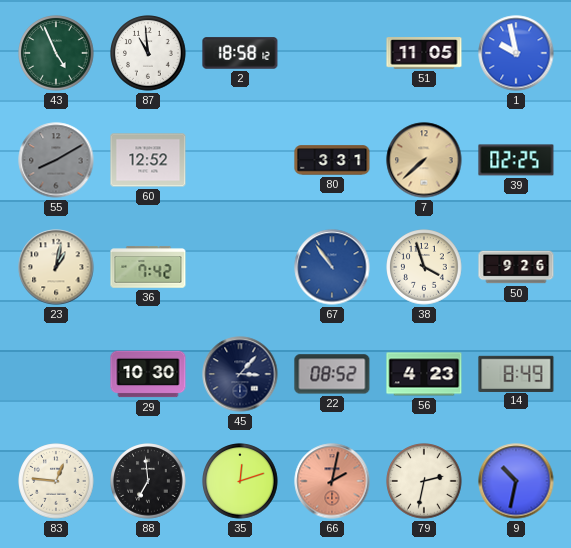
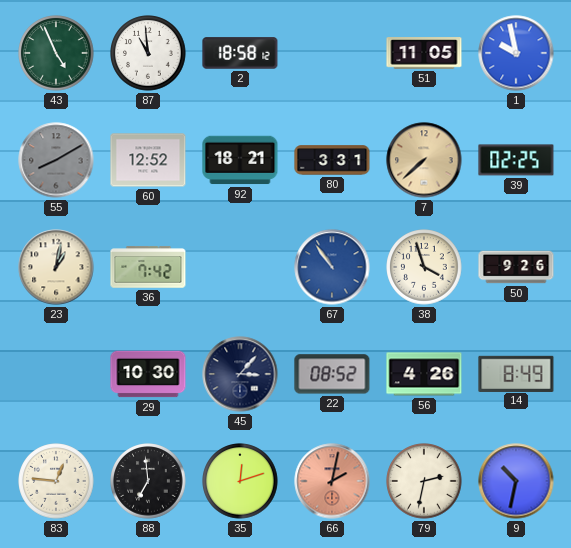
92: none -> 18:21
56: 4:23 -> 4:26
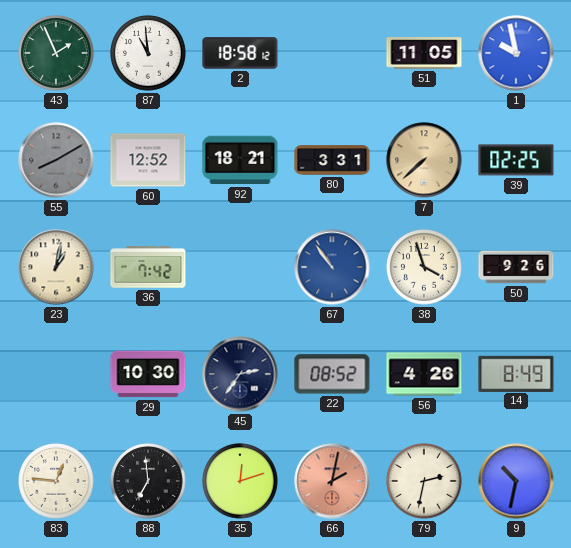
43: 4:56 -> 1:56
45: 3:07 -> 2:36
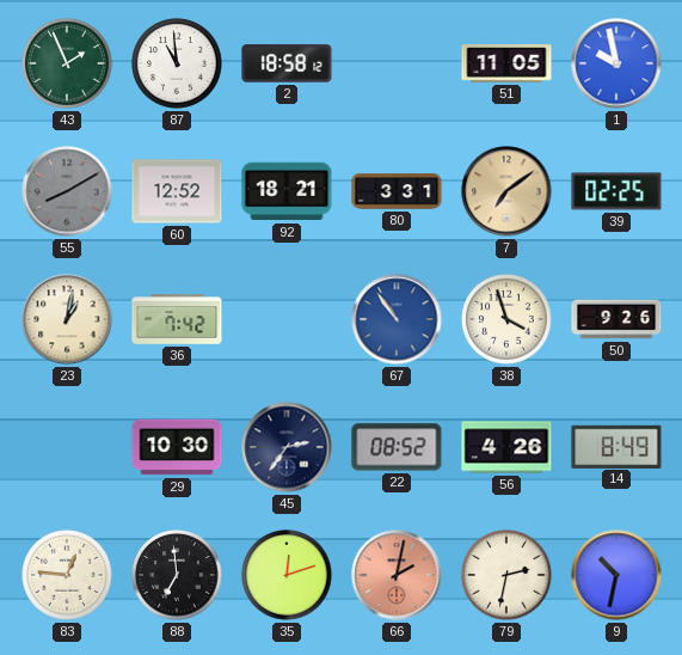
7: 7:38 -> 7:09
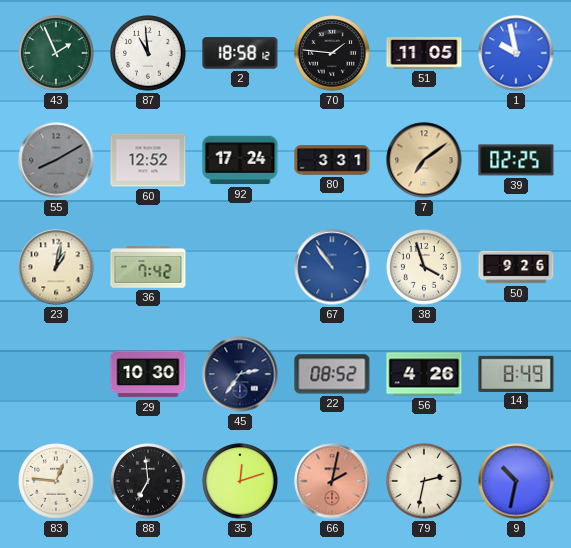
70: none -> 1:46
92: 18:21 -> 17:24
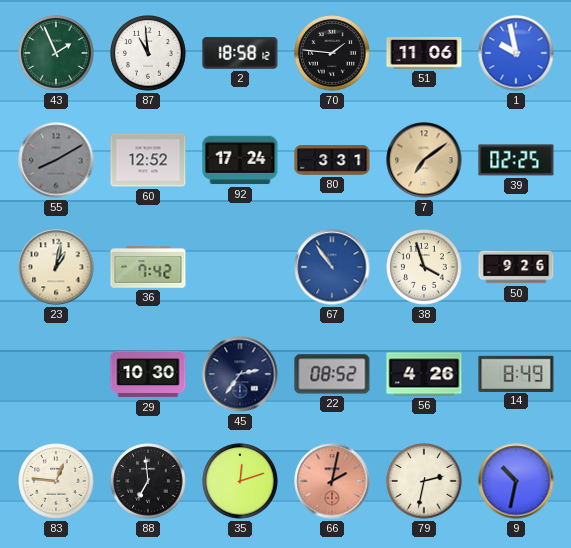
51: 11:05 -> 11:06
